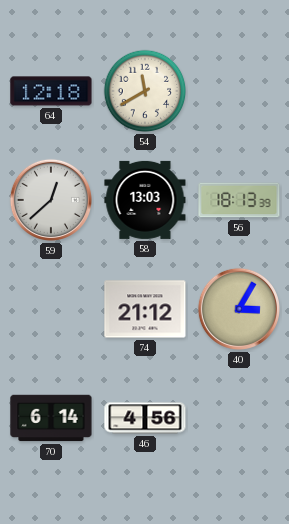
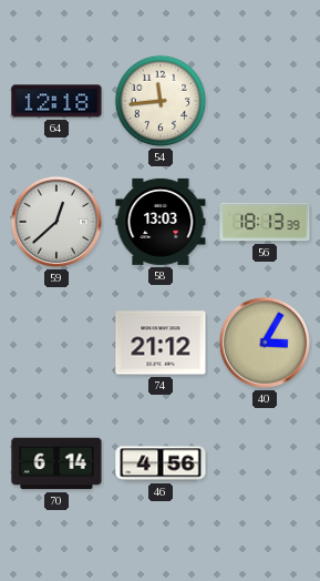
54: 11:40 -> 11:44
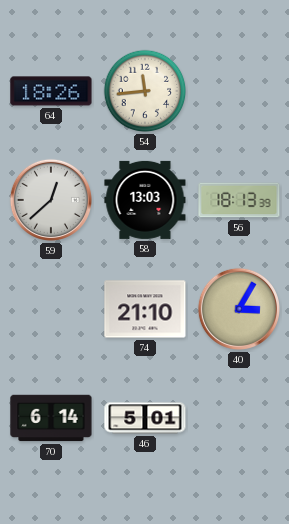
64: 12:18 -> 18:26
74: 21:12 -> 21:10
46: 4:56 -> 5:01
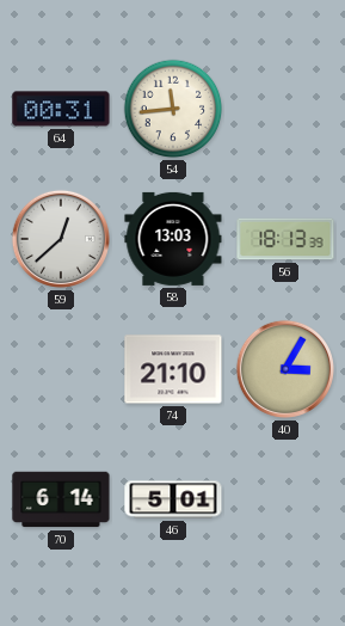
64: 18:26 -> 00:31
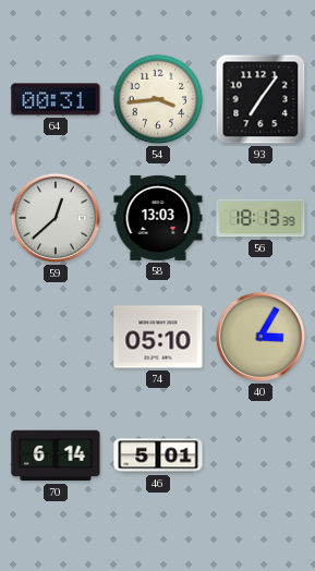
54: 11:44 -> 3:44
93: none -> 7:06
74: 21:10 -> 05:10
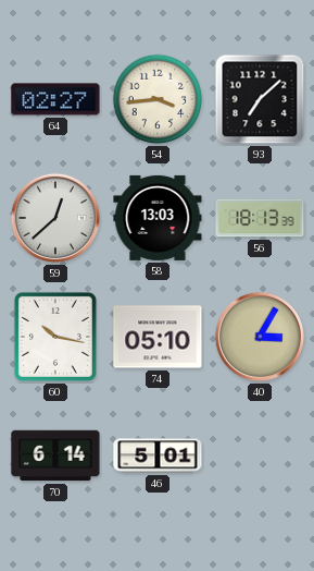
64: 00:31 -> 02:27
93: 7:06 -> 7:08
60: none -> 10:17
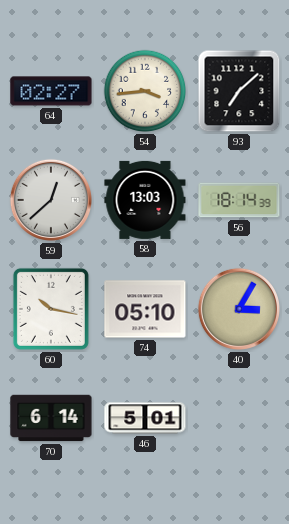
56: 18:13 -> 18:14
